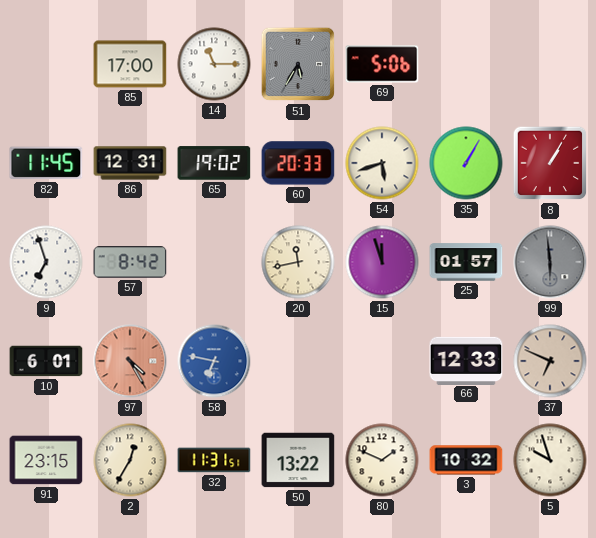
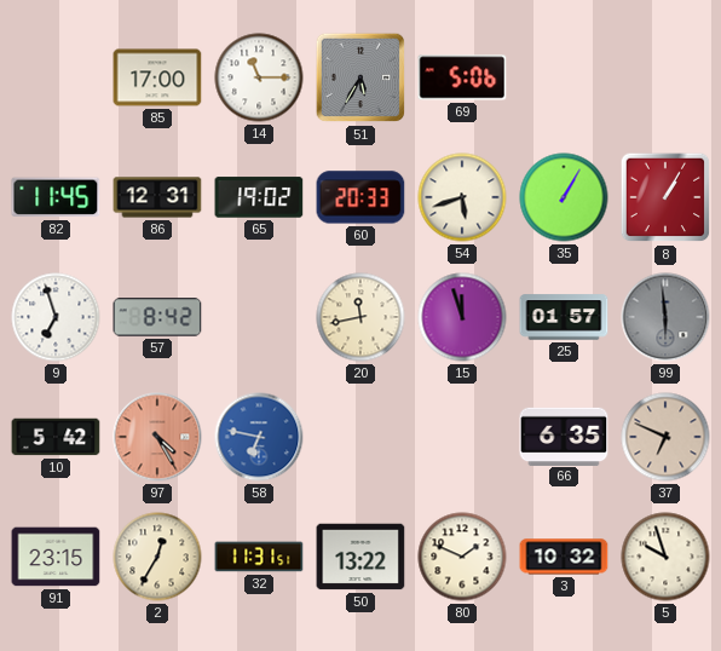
10: 6:01 -> 5:42
66: 12:33 -> 6:35
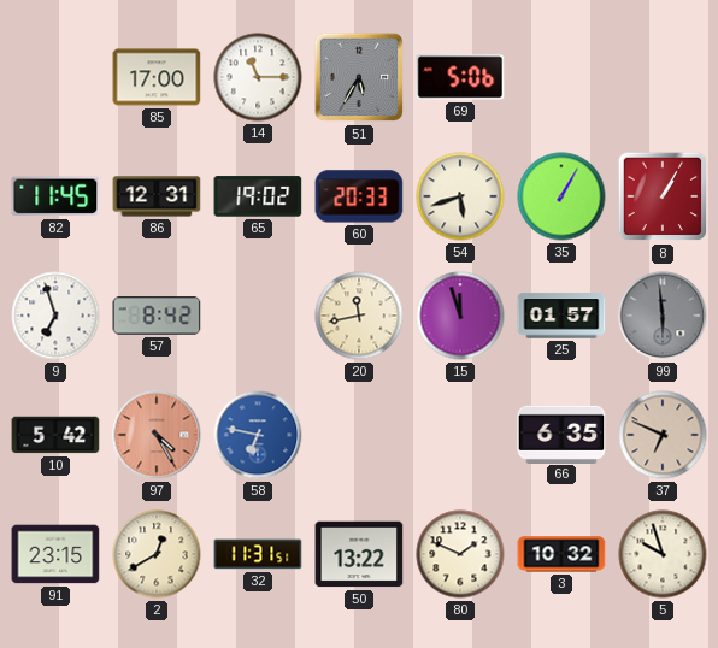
2: 12:35 -> 12:40
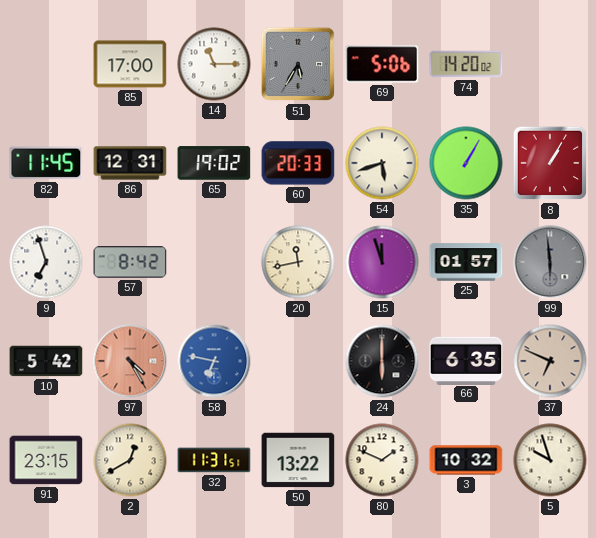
74: none -> 14:20
24: none -> 6:00
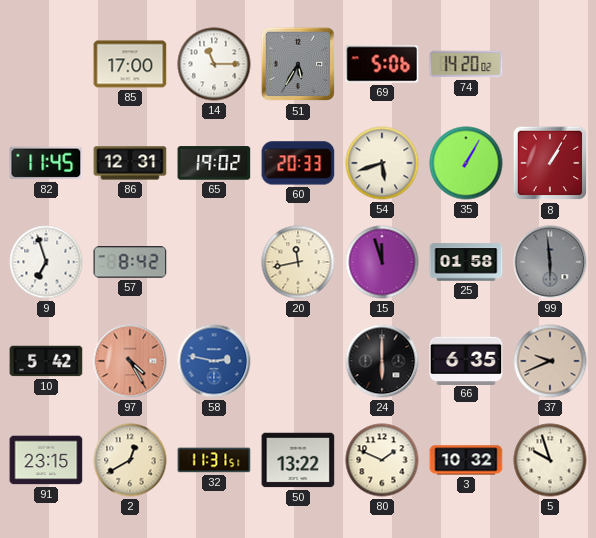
25: 01:57 -> 01:58
58: 6:47 -> 2:47
37: 6:49 -> 9:41
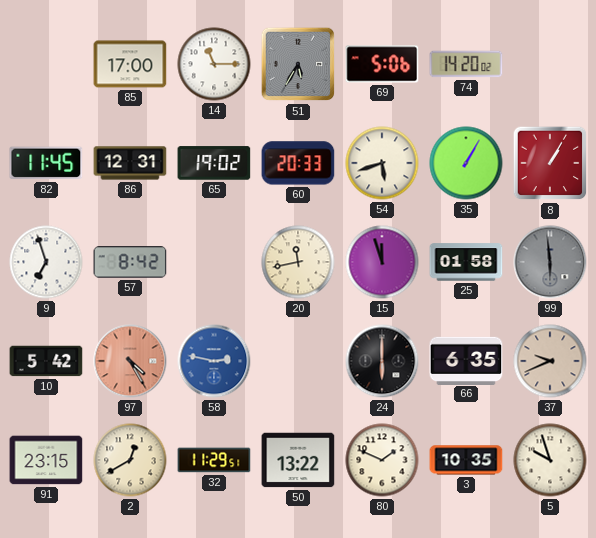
32: 11:31 -> 11:29
3: 10:32 -> 10:35
